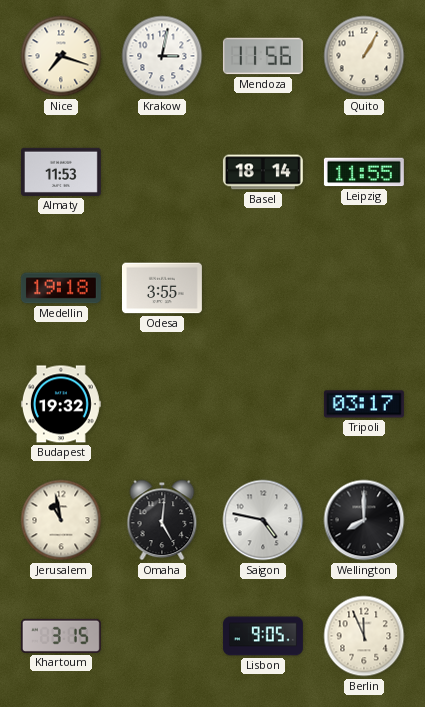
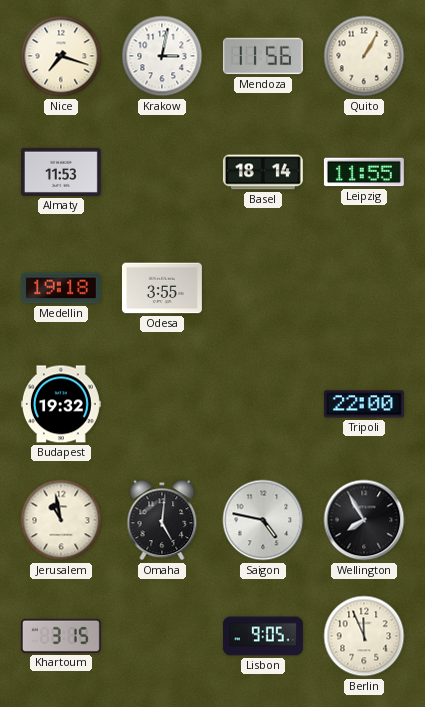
Tripoli: 03:17 -> 22:00
Wellington: 8:00 -> 7:55
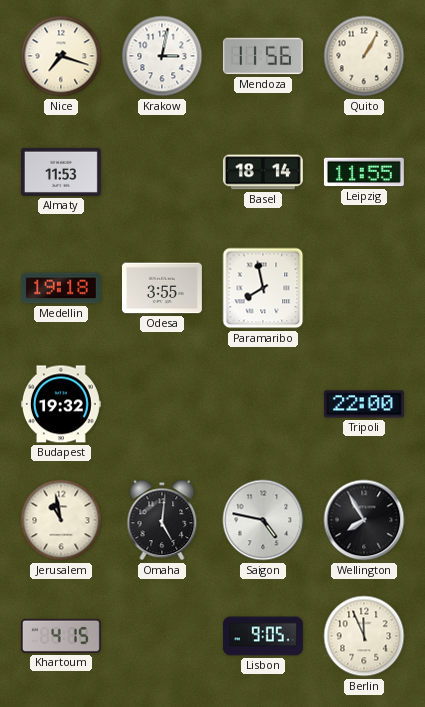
Paramaribo: none -> 7:58
Khartoum: 3:15 -> 4:15
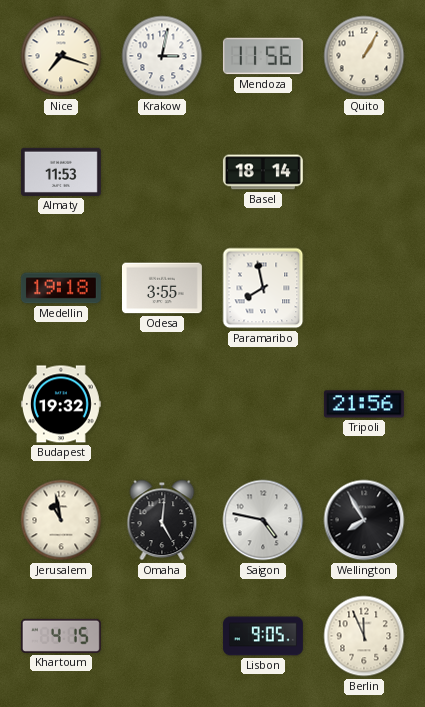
Leipzig: 11:55 -> none
Tripoli: 22:00 -> 21:56
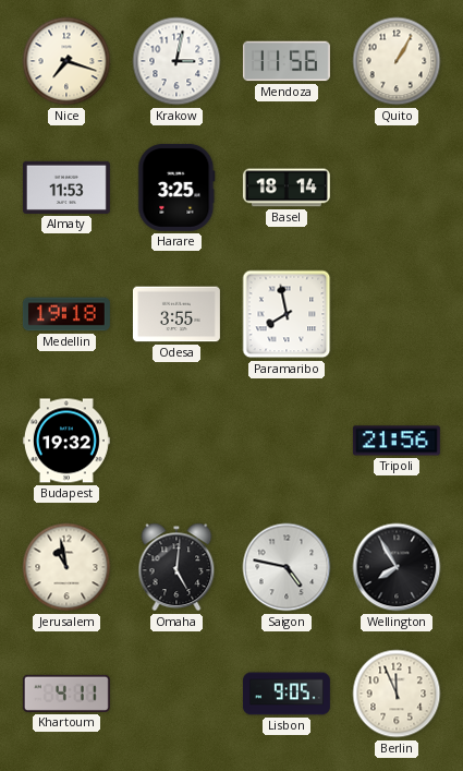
Harare: none -> 3:25
Khartoum: 4:15 -> 4:11
